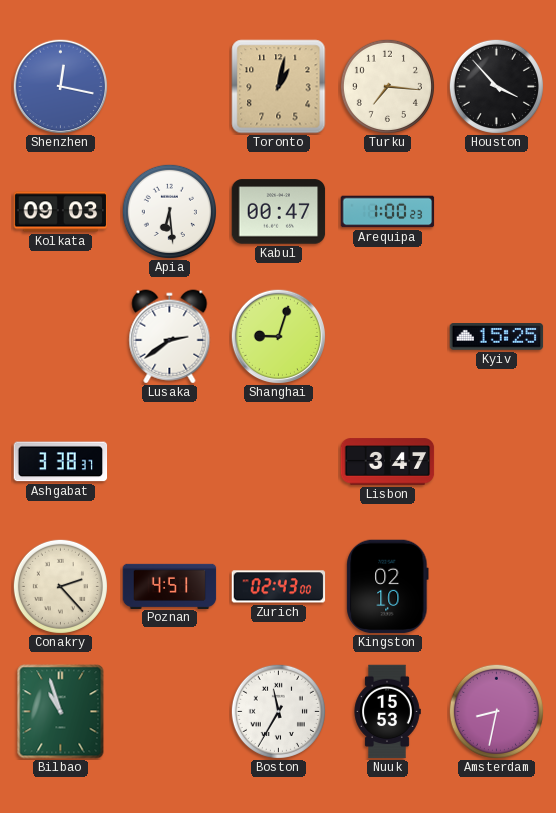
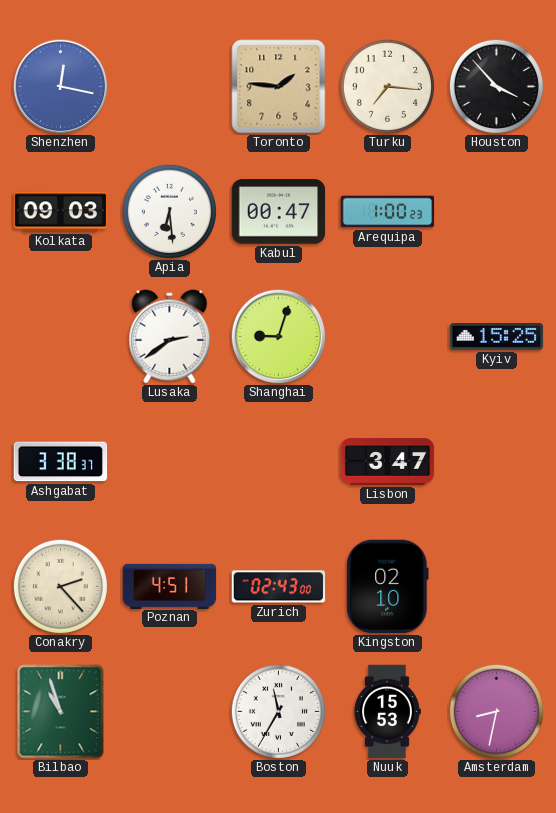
Toronto: 1:02 -> 1:46
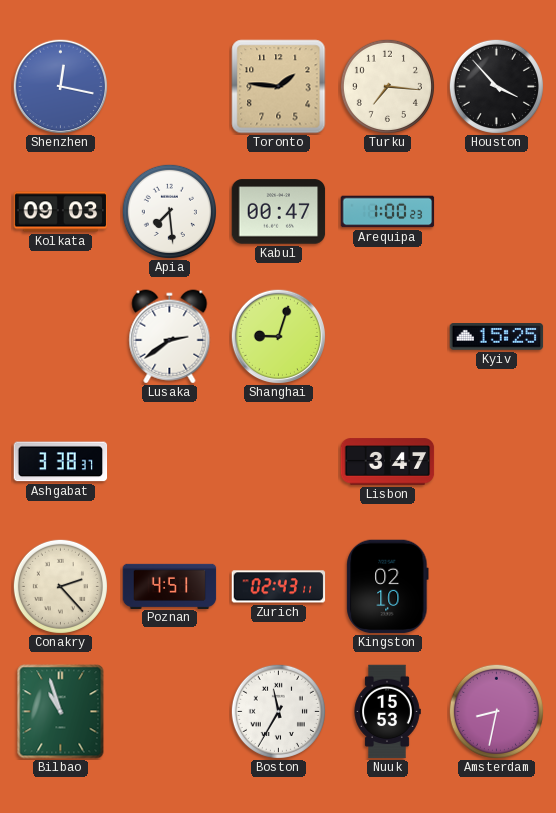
Apia: 6:29 -> 7:29
Zurich: 02:43:00 -> 02:43:11
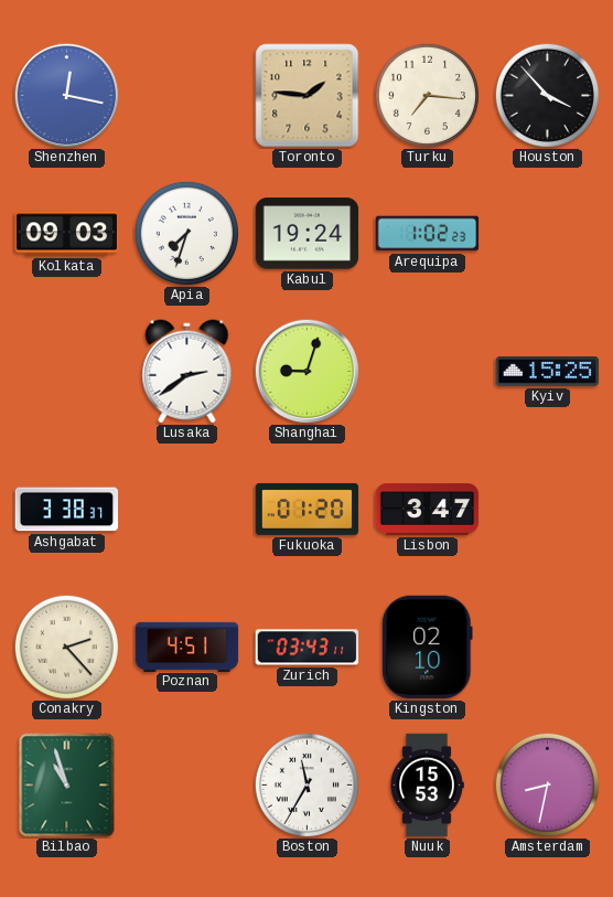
Apia: 7:29 -> 7:33
Kabul: 00:47 -> 19:24
Arequipa: 1:00 -> 1:02
Fukuoka: none -> 01:20
Zurich: 02:43 -> 03:43
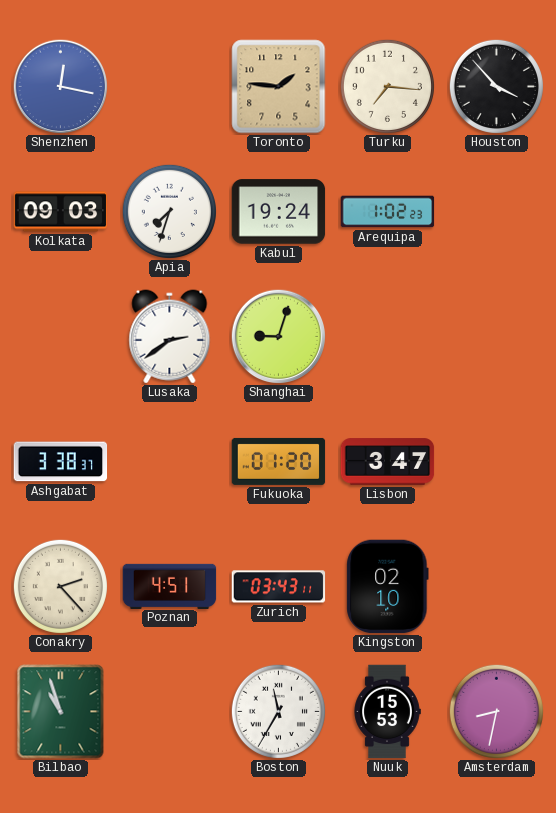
Kyiv: 15:25 -> none
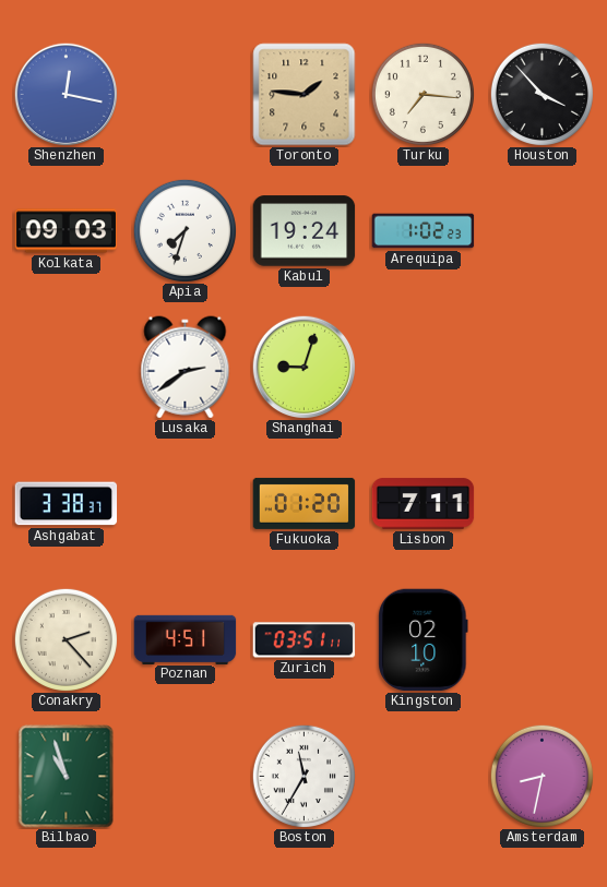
Lisbon: 3:47 -> 7:11
Zurich: 03:43 -> 03:51
Nuuk: 15:53 -> none
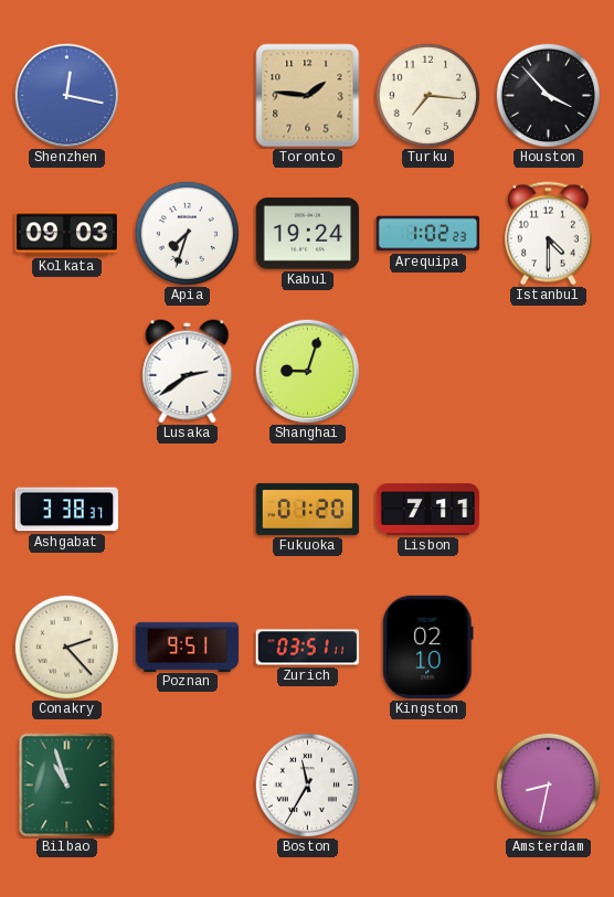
Istanbul: none -> 4:30
Poznan: 4:51 -> 9:51
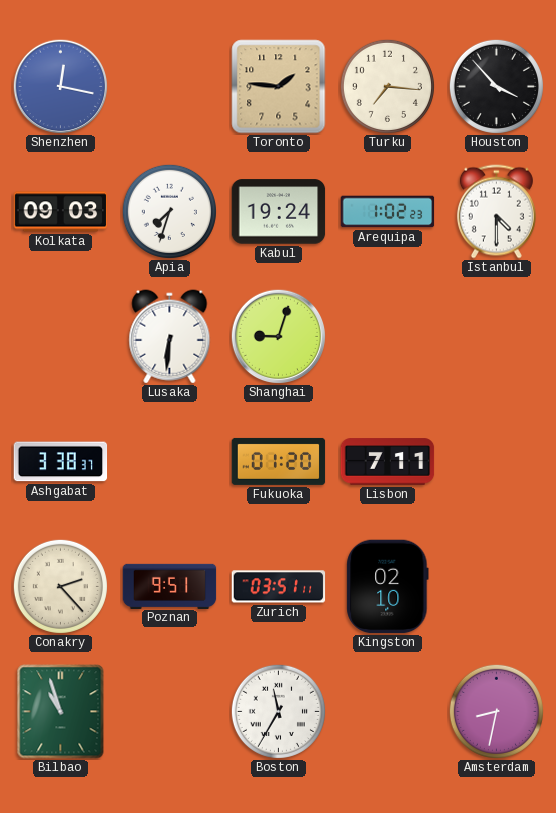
Lusaka: 2:39 -> 6:31
